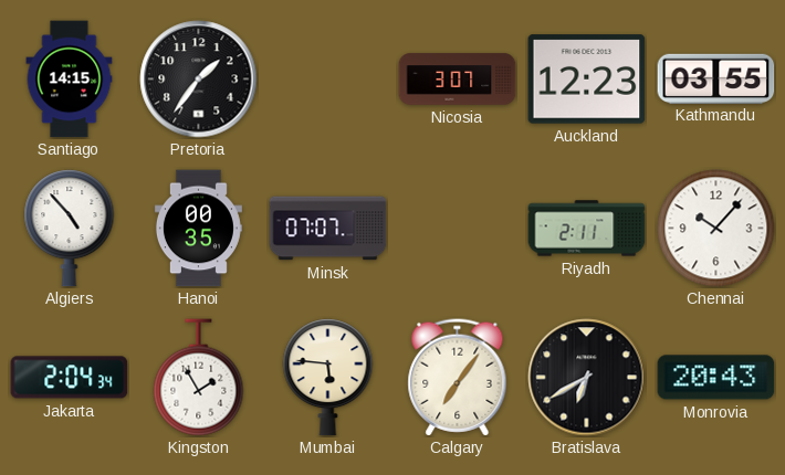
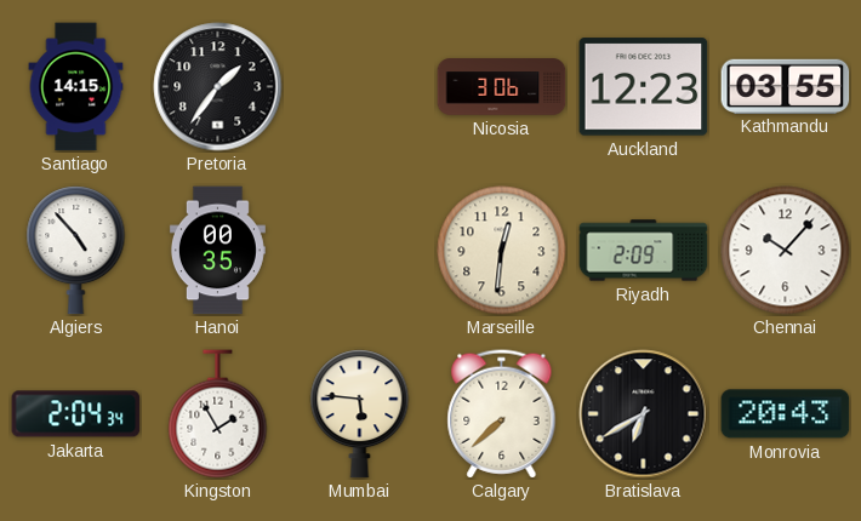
Nicosia: 3:07 -> 3:06
Minsk: 07:07 -> none
Marseille: none -> 12:31
Riyadh: 2:11 -> 2:09
Calgary: 7:06 -> 7:38
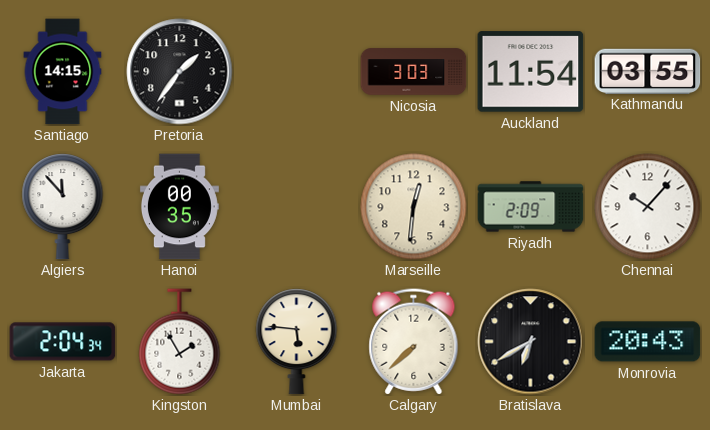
Nicosia: 3:06 -> 3:03
Auckland: 12:23 -> 11:54
Algiers: 4:53 -> 11:53
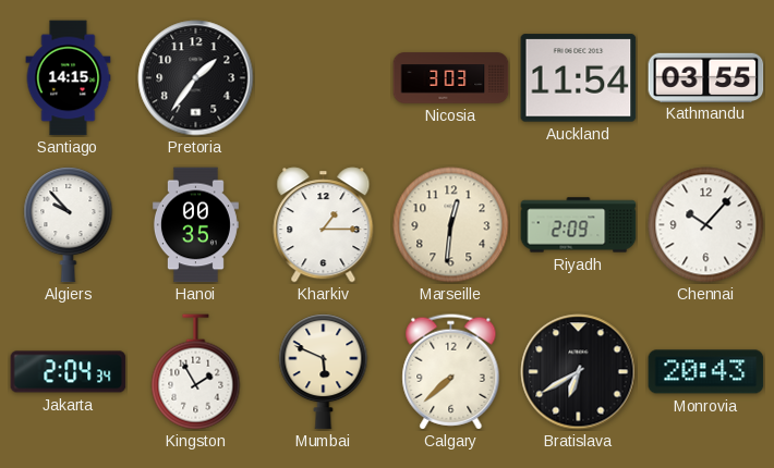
Algiers: 11:53 -> 9:53
Kharkiv: none -> 1:15
Mumbai: 5:46 -> 5:49
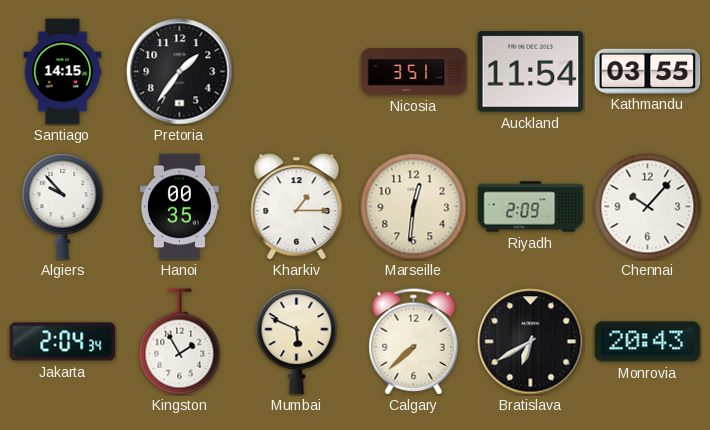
Nicosia: 3:03 -> 3:51
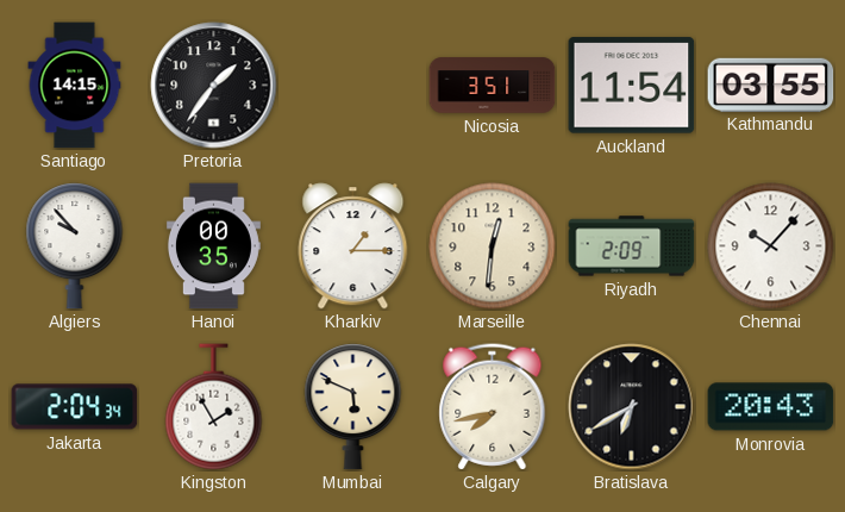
Calgary: 7:38 -> 7:43
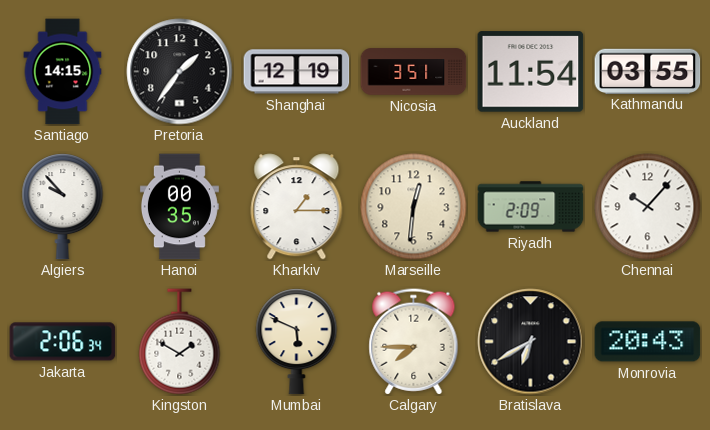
Shanghai: none -> 12:19
Jakarta: 2:04 -> 2:06
Kingston: 1:55 -> 1:50
Calgary: 7:43 -> 7:45
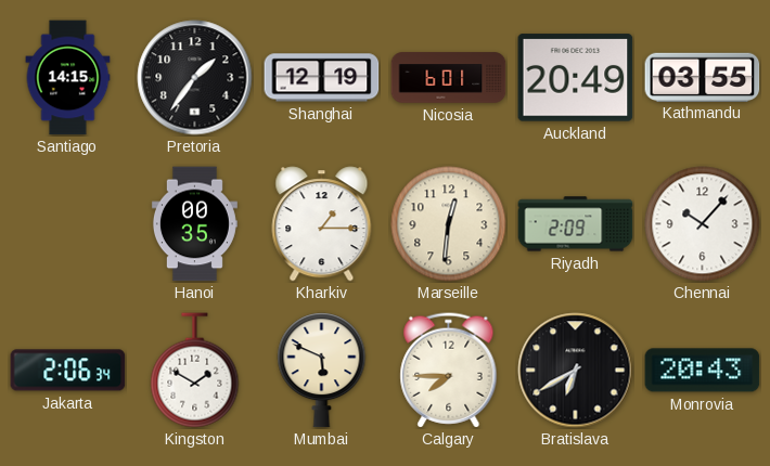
Nicosia: 3:51 -> 6:01
Auckland: 11:54 -> 20:49
Algiers: 9:53 -> none
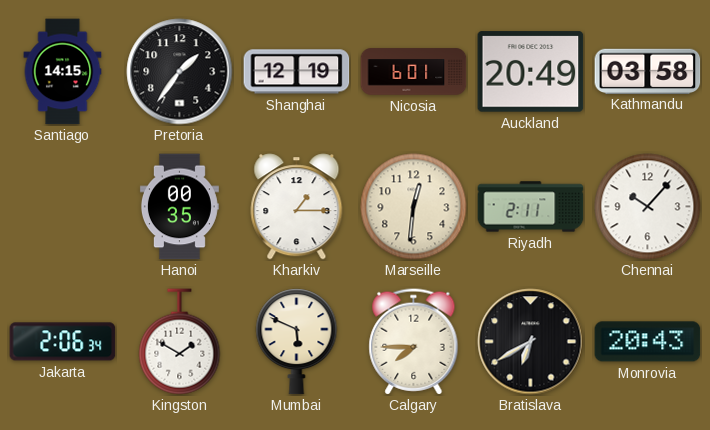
Kathmandu: 03:55 -> 03:58
Riyadh: 2:09 -> 2:11
